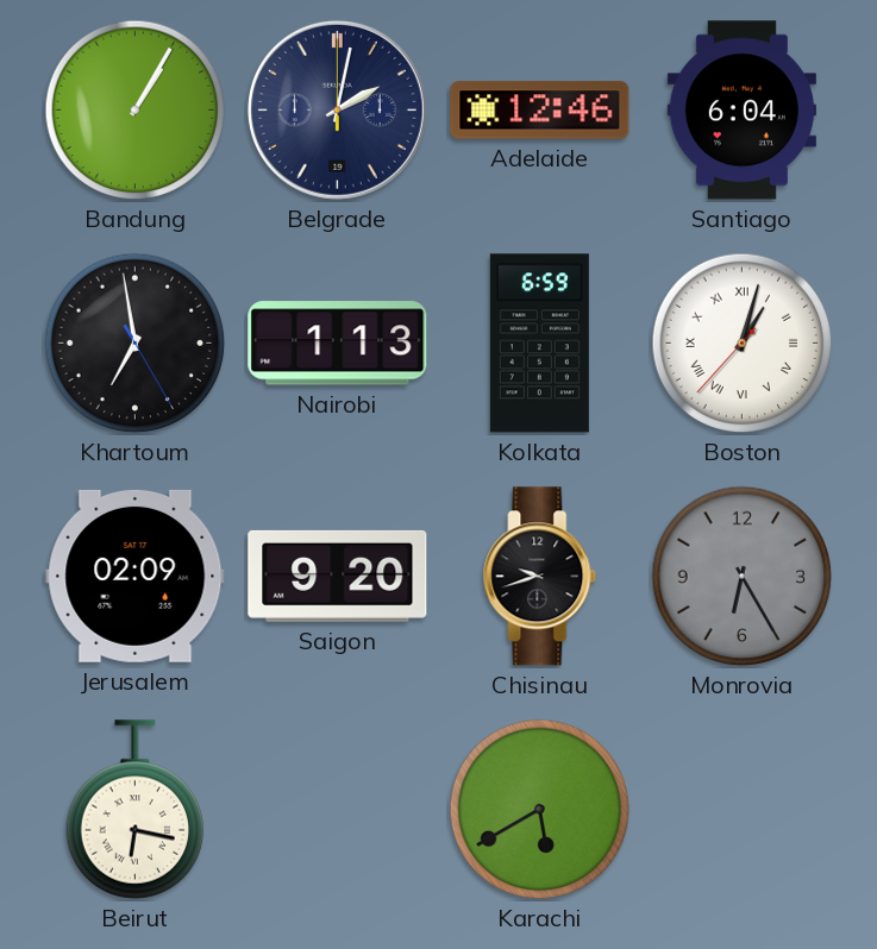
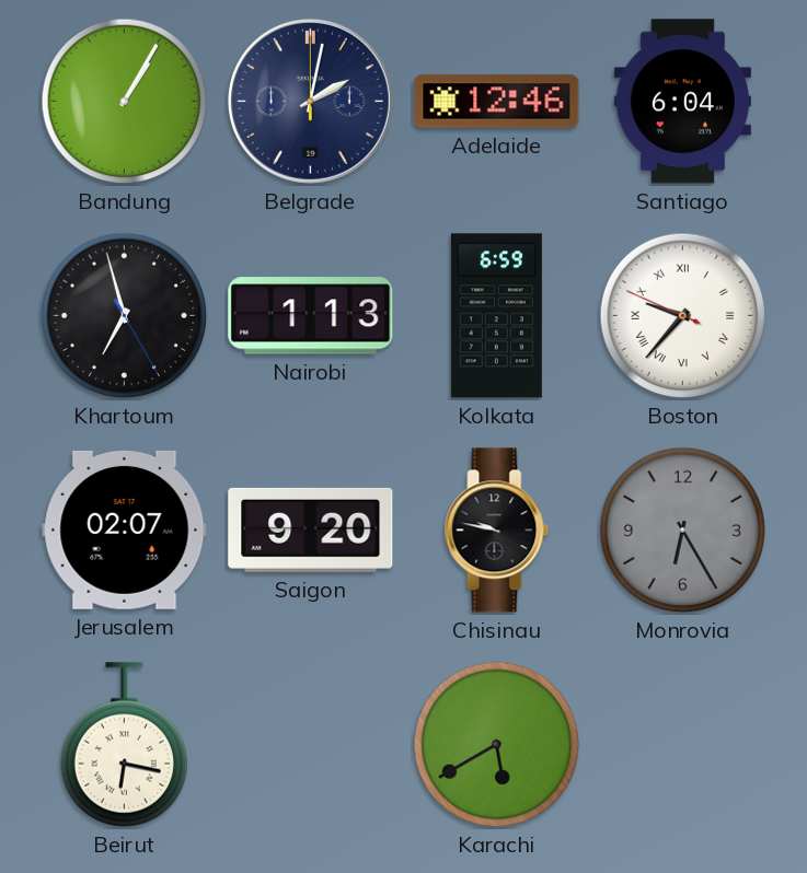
Khartoum: 6:58 -> 6:57
Boston: 1:02 -> 9:36
Jerusalem: 02:09 -> 02:07
Chisinau: 9:42 -> 9:47
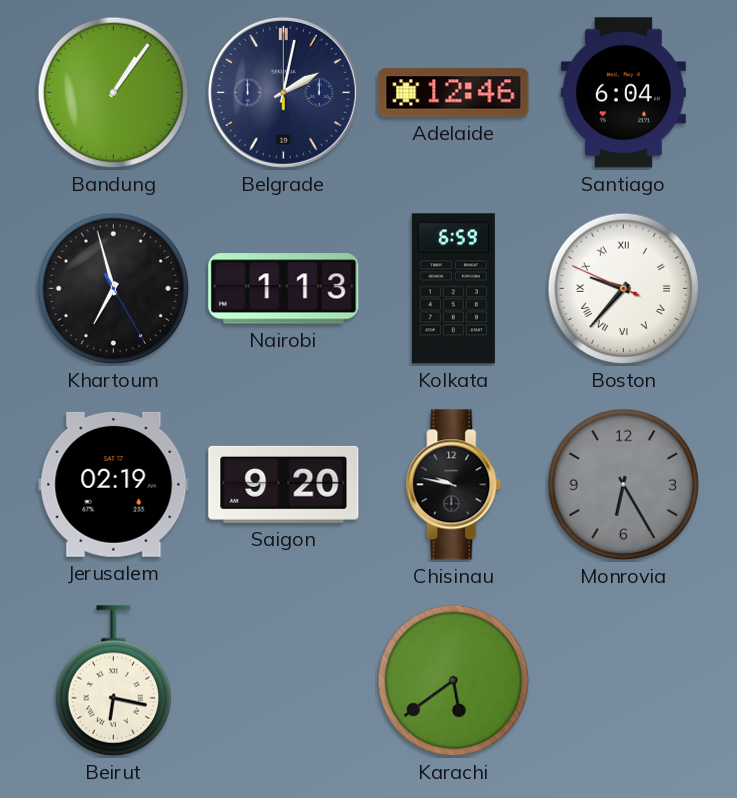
Bandung: 1:05 -> 1:06
Jerusalem: 02:07 -> 02:19
Karachi: 5:40 -> 5:39
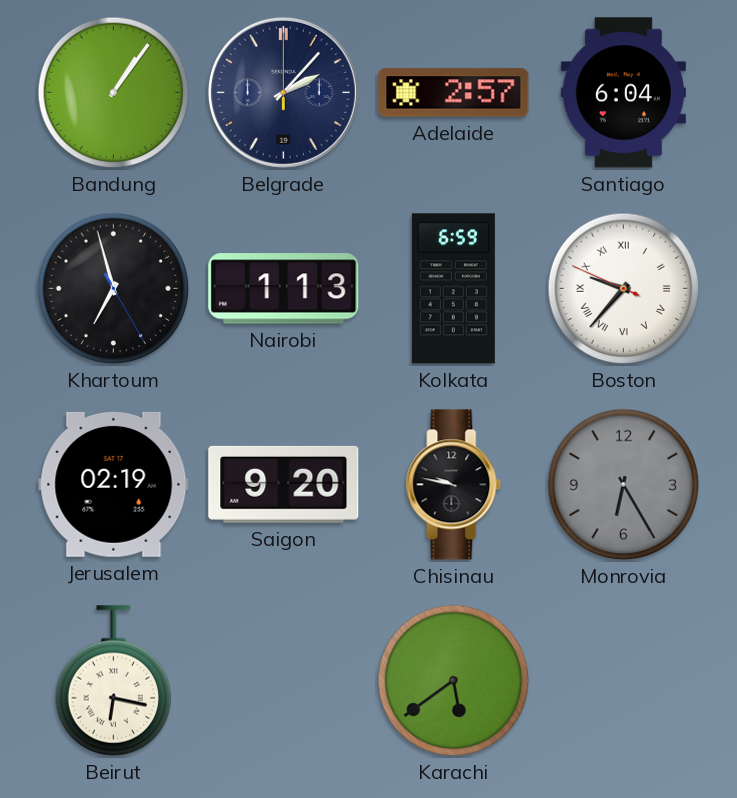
Belgrade: 2:02 -> 2:07
Adelaide: 12:46 -> 2:57
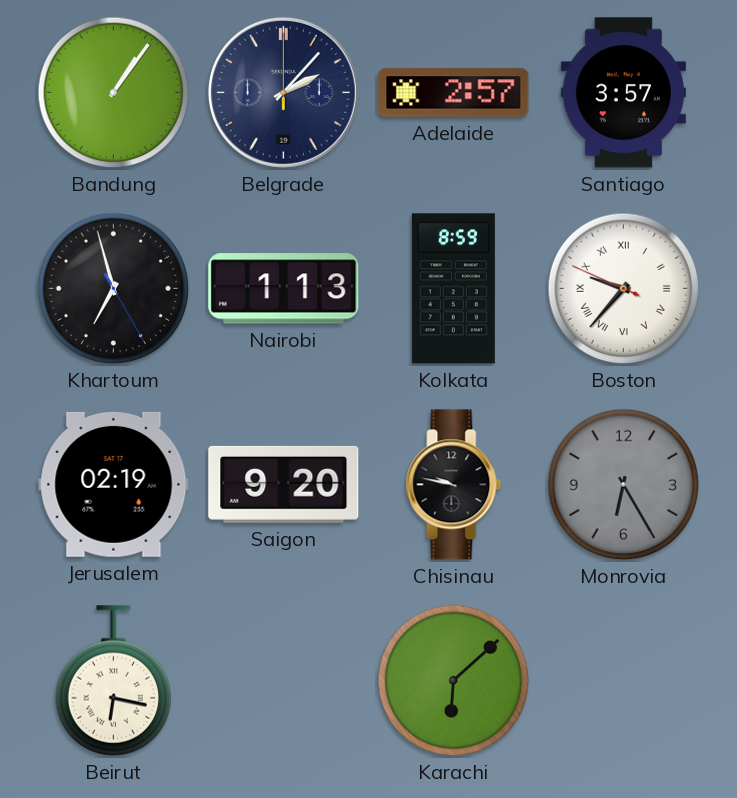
Santiago: 6:04 -> 3:57
Kolkata: 6:59 -> 8:59
Karachi: 5:39 -> 6:08
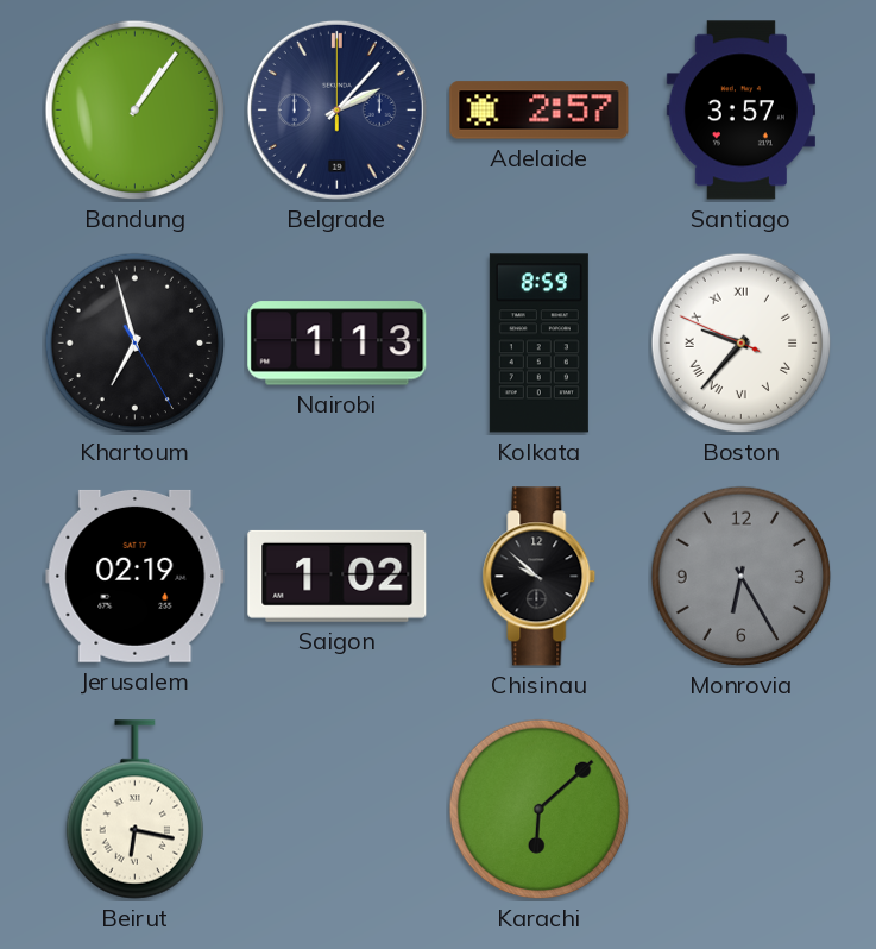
Saigon: 9:20 -> 1:02
Chisinau: 9:47 -> 9:52
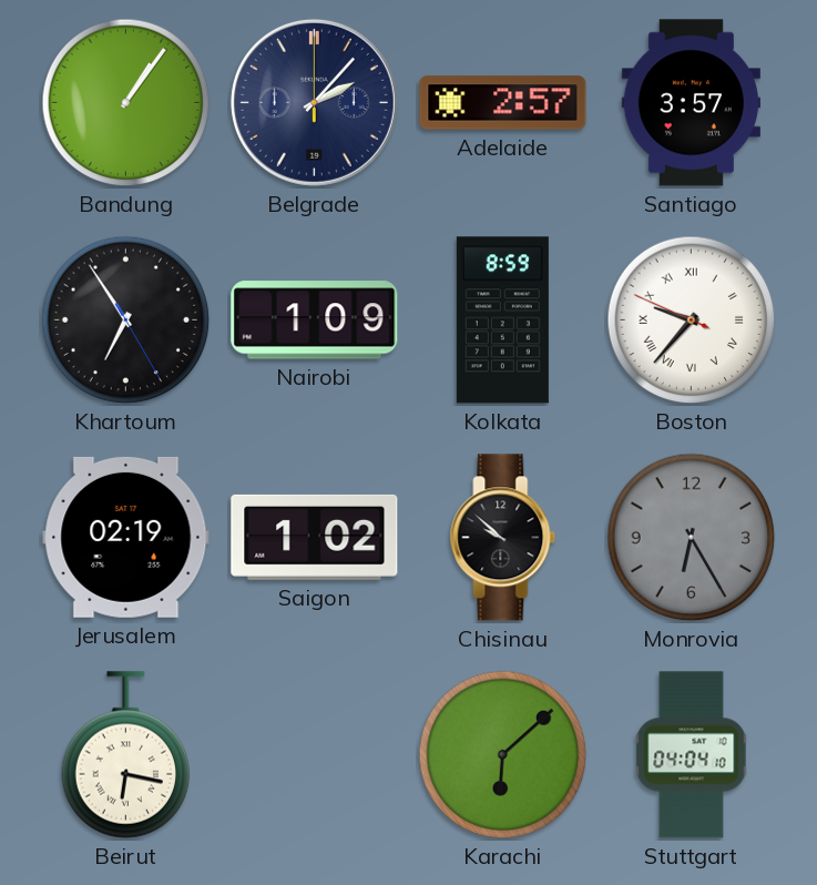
Khartoum: 6:57 -> 6:54
Nairobi: 1:13 -> 1:09
Stuttgart: none -> 04:04
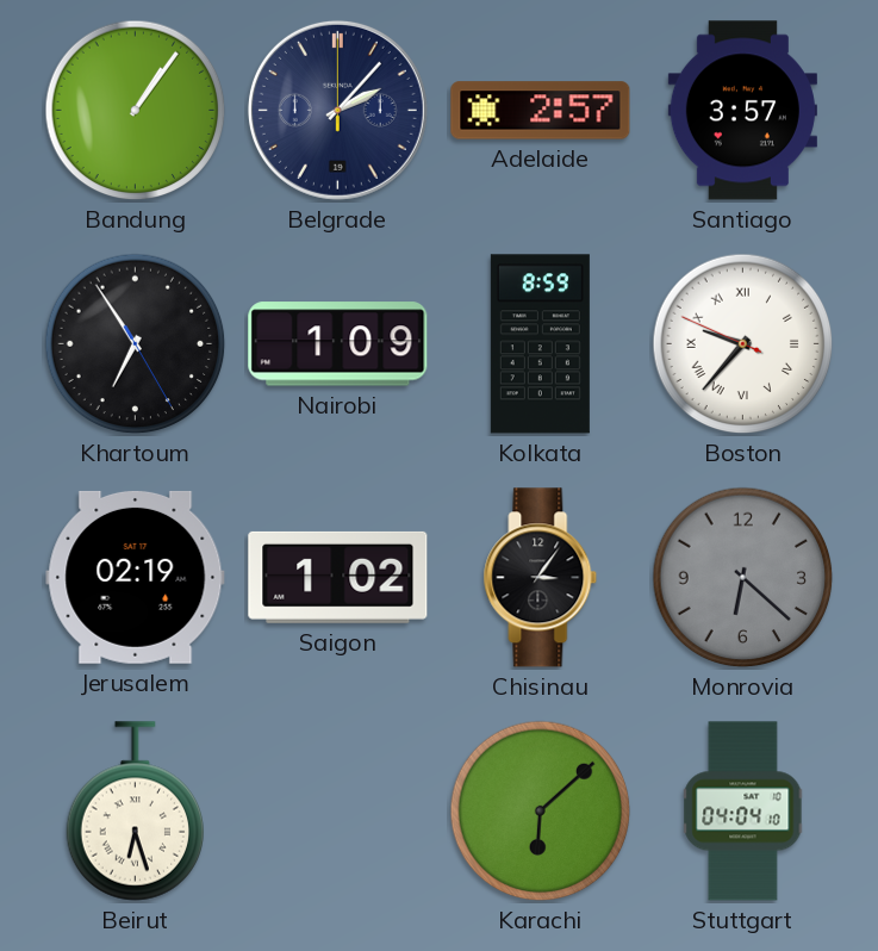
Chisinau: 9:52 -> 3:06
Monrovia: 6:25 -> 6:22
Beirut: 6:17 -> 6:27
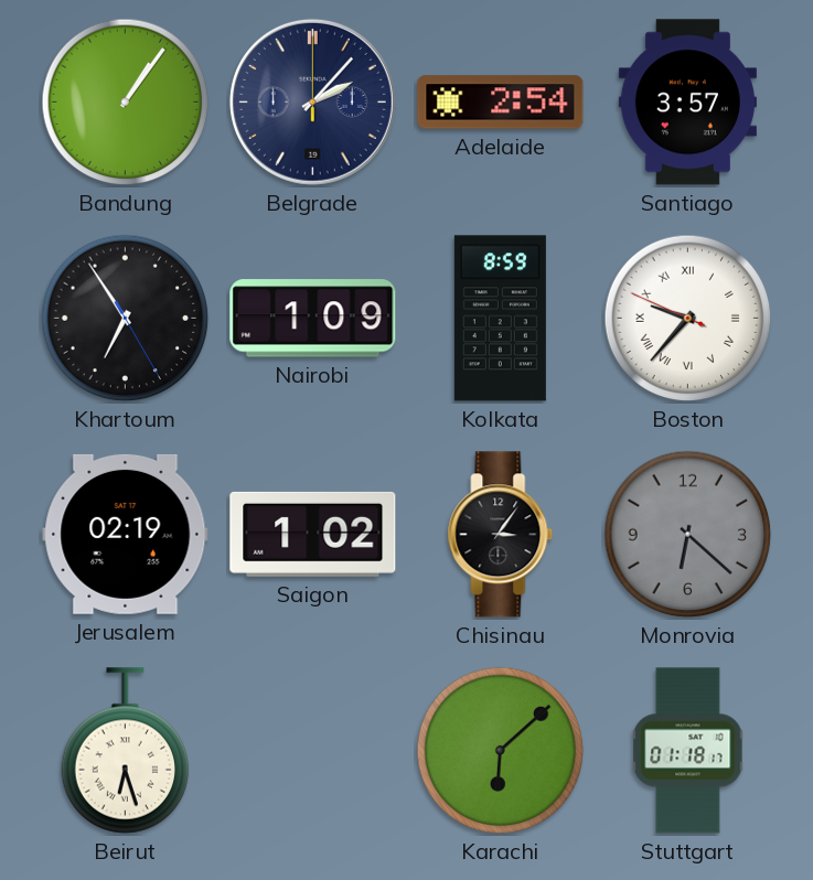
Adelaide: 2:57 -> 2:54
Stuttgart: 04:04 -> 01:18
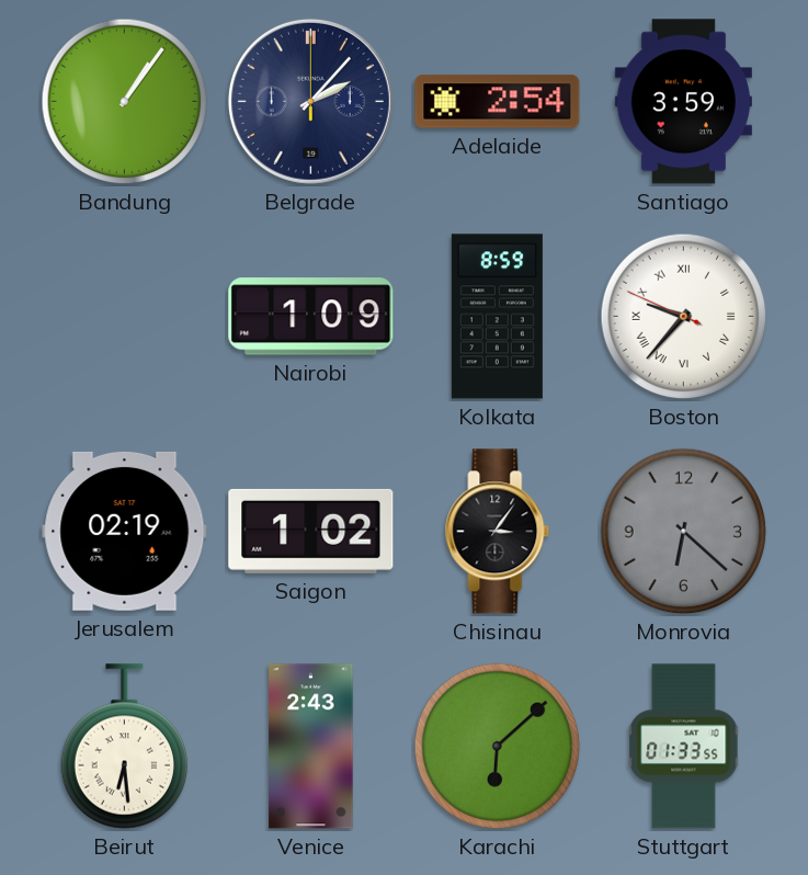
Santiago: 3:57 -> 3:59
Khartoum: 6:54 -> none
Beirut: 6:27 -> 6:29
Venice: none -> 2:43
Stuttgart: 01:18 -> 01:33
